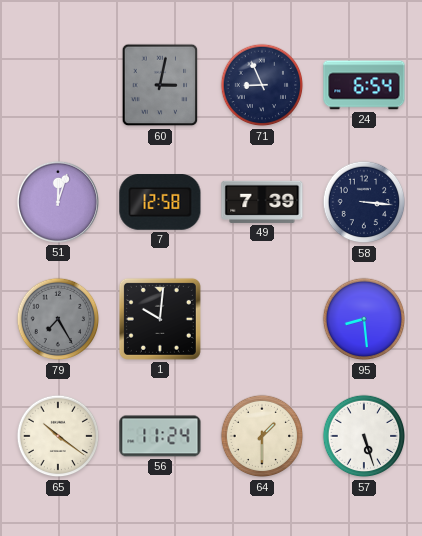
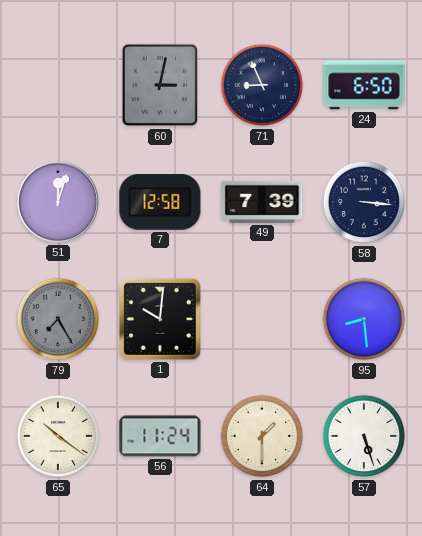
24: 6:54 -> 6:50
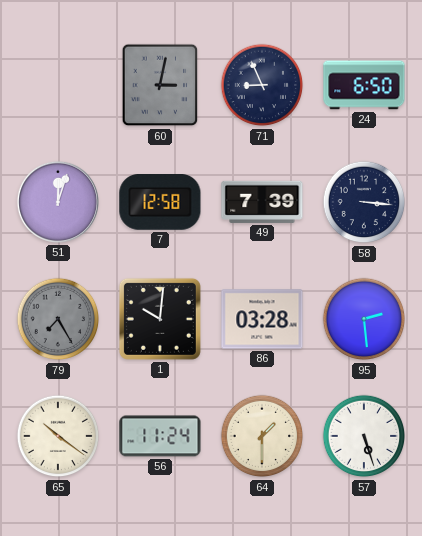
86: none -> 03:28
95: 8:29 -> 2:29
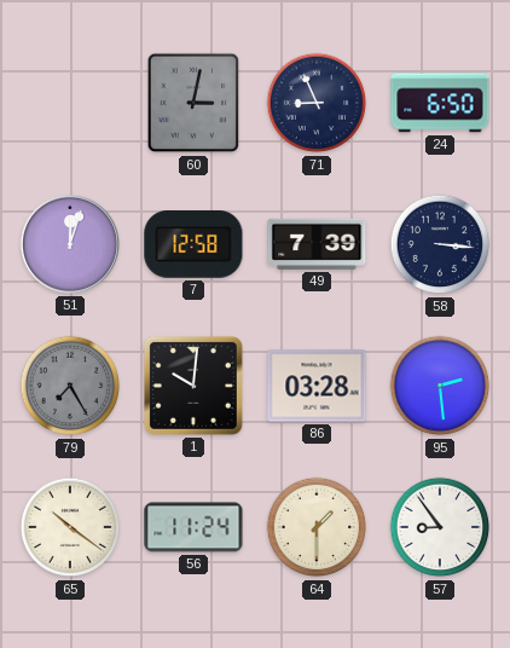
57: 5:27 -> 8:54
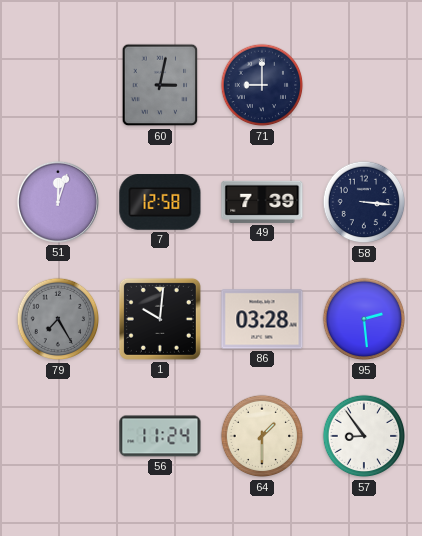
71: 8:56 -> 9:00
24: 6:50 -> none
65: 10:21 -> none
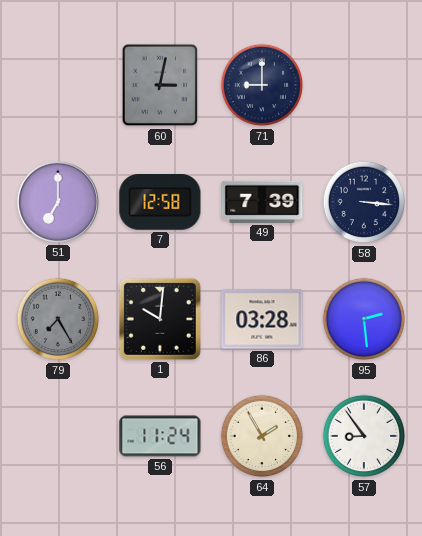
51: 12:03 -> 7:00
64: 1:30 -> 1:55
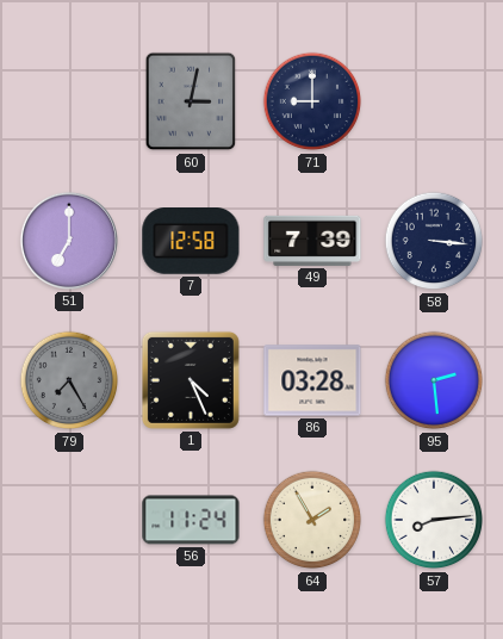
1: 10:01 -> 4:26
57: 8:54 -> 8:14
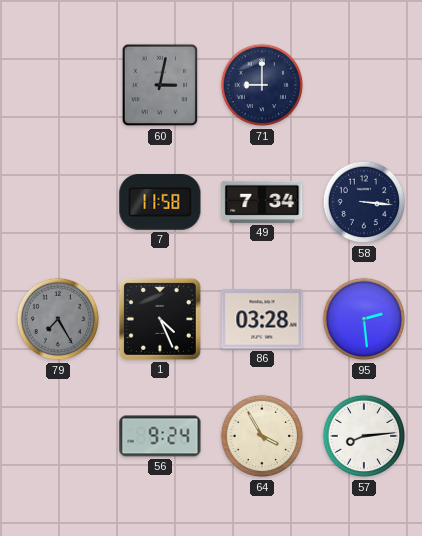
51: 7:00 -> none
7: 12:58 -> 11:58
49: 7:39 -> 7:34
56: 11:24 -> 9:24
64: 1:55 -> 3:55
